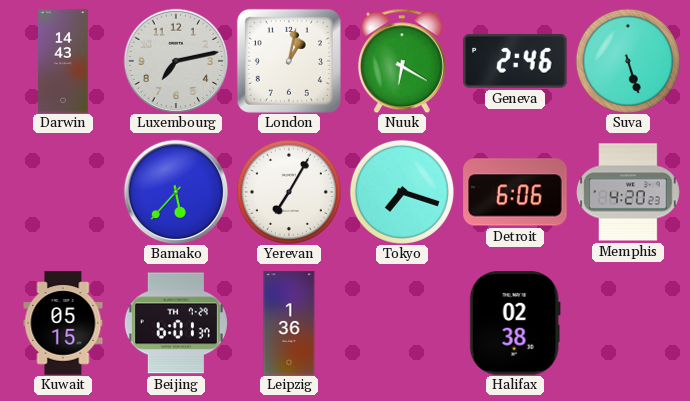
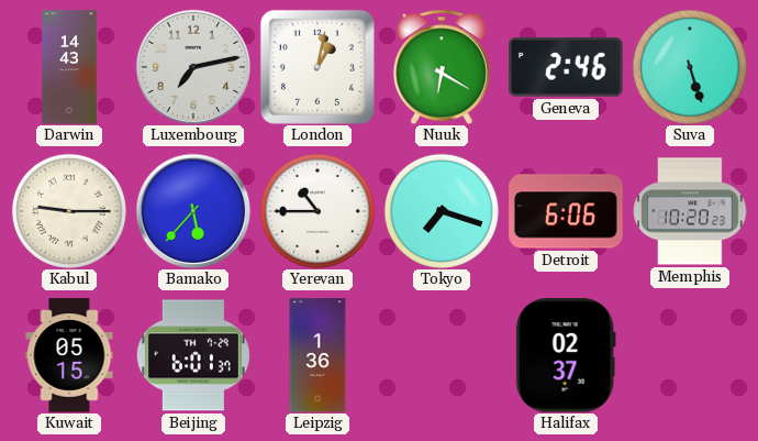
Kabul: none -> 9:15
Yerevan: 7:05 -> 10:45
Memphis: 4:20 -> 10:20
Halifax: 02:38 -> 02:37
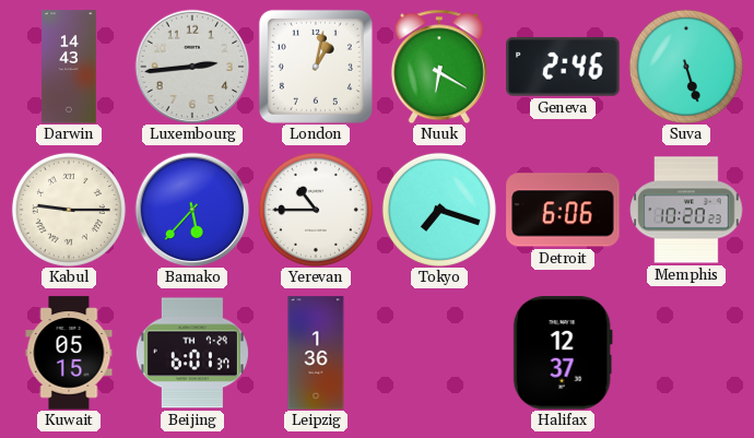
Luxembourg: 7:13 -> 2:44
Halifax: 02:37 -> 12:37
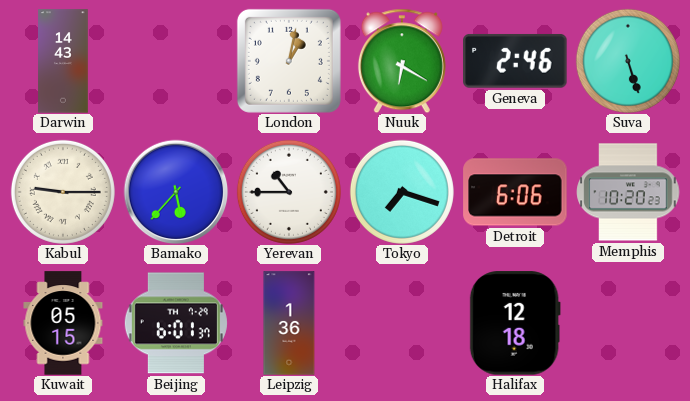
Luxembourg: 2:44 -> none
Halifax: 12:37 -> 12:18
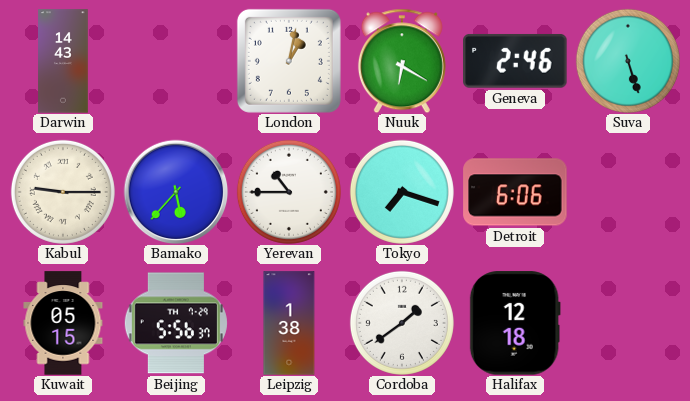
Memphis: 10:20 -> none
Beijing: 6:01 -> 5:56
Leipzig: 1:36 -> 1:38
Cordoba: none -> 1:39
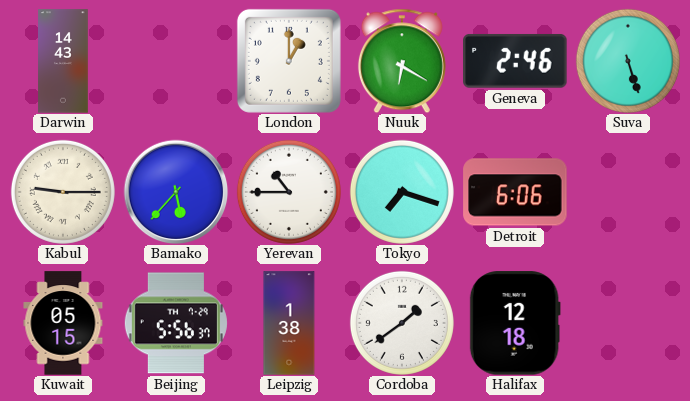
London: 1:02 -> 1:00
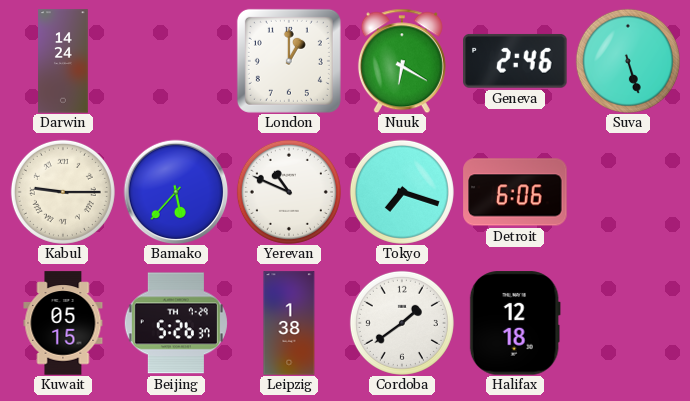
Darwin: 14:43 -> 14:24
Yerevan: 10:45 -> 10:49
Beijing: 5:56 -> 5:26
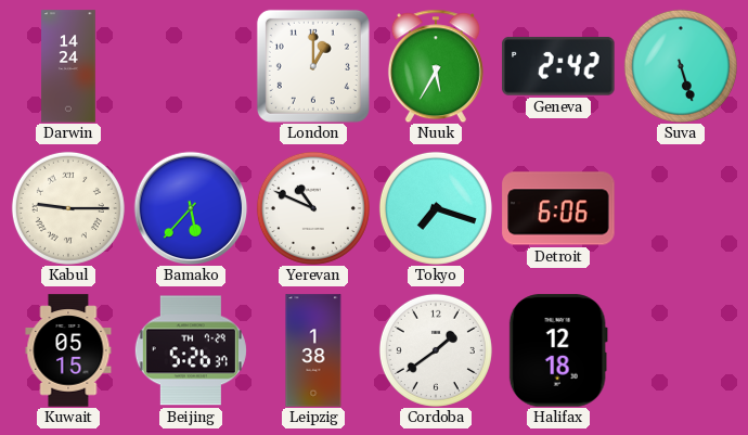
Nuuk: 6:20 -> 5:35
Geneva: 2:46 -> 2:42
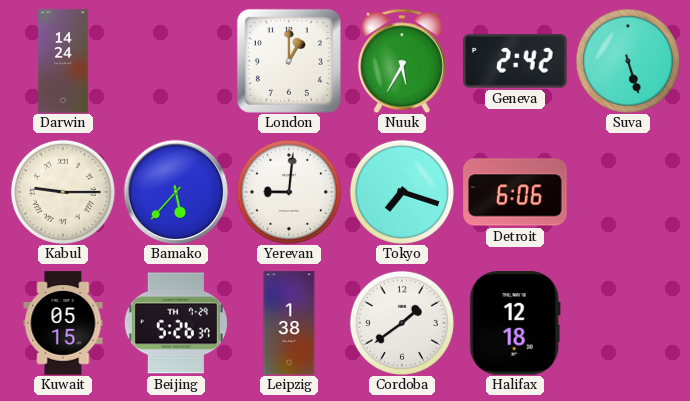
Yerevan: 10:49 -> 9:01
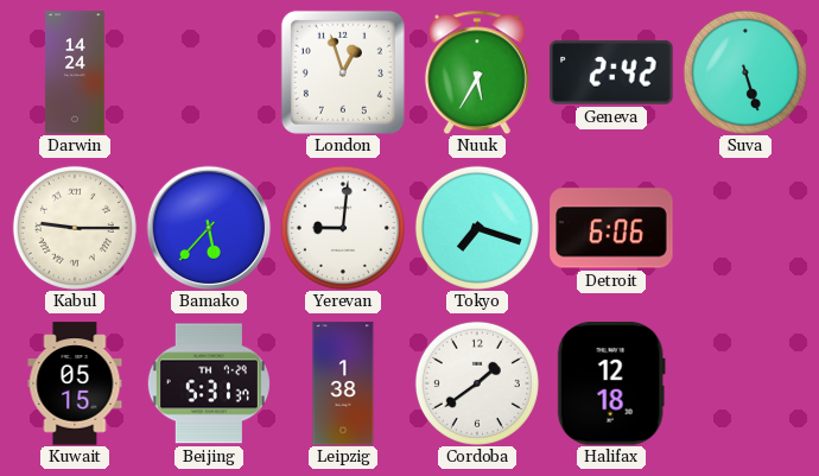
London: 1:00 -> 12:57
Beijing: 5:26 -> 5:31
